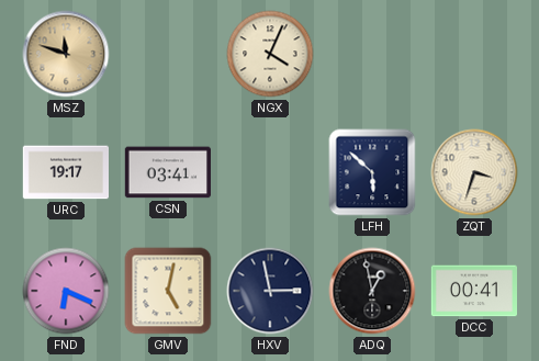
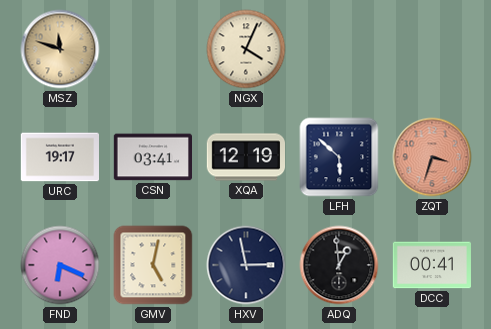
XQA: none -> 12:19
ZQT dial: cream -> salmon
ADQ: 12:58 -> 12:59
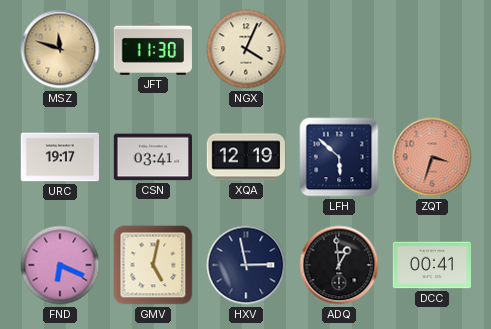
JFT: none -> 11:30
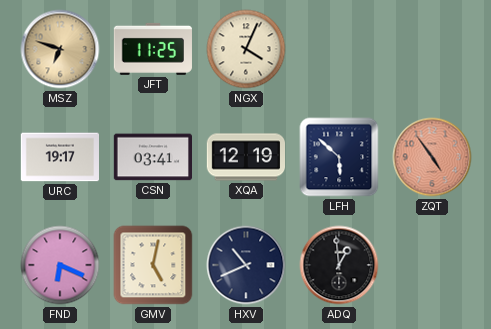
MSZ: 11:48 -> 6:48
JFT: 11:30 -> 11:25
ZQT: 3:33 -> 4:54
HXV: 2:58 -> 10:41
DCC: 00:41 -> none
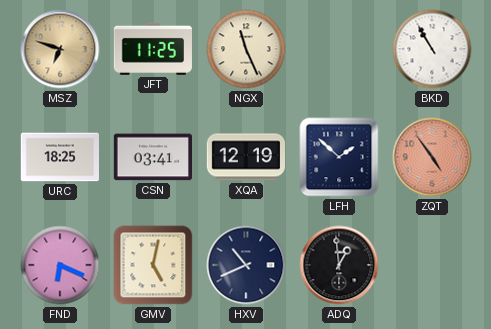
NGX: 4:04 -> 11:26
BKD: none -> 10:55
URC: 19:17 -> 18:25
LFH: 5:52 -> 1:52
